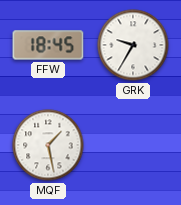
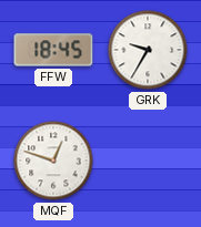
MQF: 1:28 -> 12:48
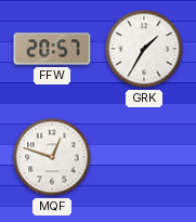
FFW: 18:45 -> 20:57
GRK: 9:35 -> 1:35
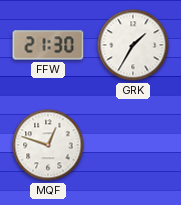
FFW: 20:57 -> 21:30
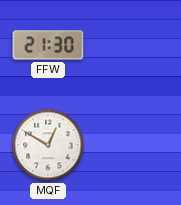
GRK: 1:35 -> none
MQF: 12:48 -> 12:50
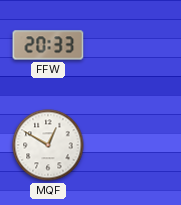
FFW: 21:30 -> 20:33
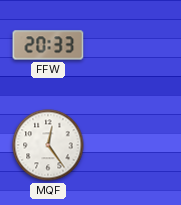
MQF: 12:50 -> 12:24
